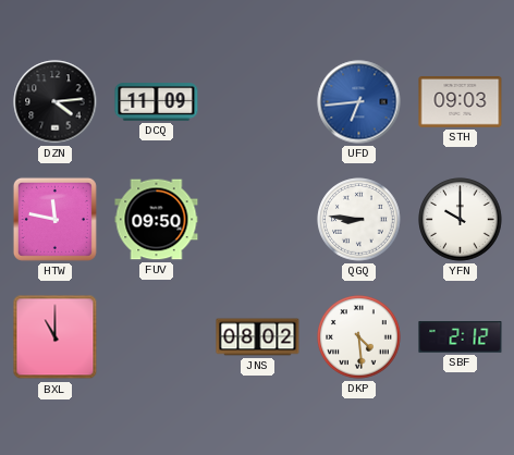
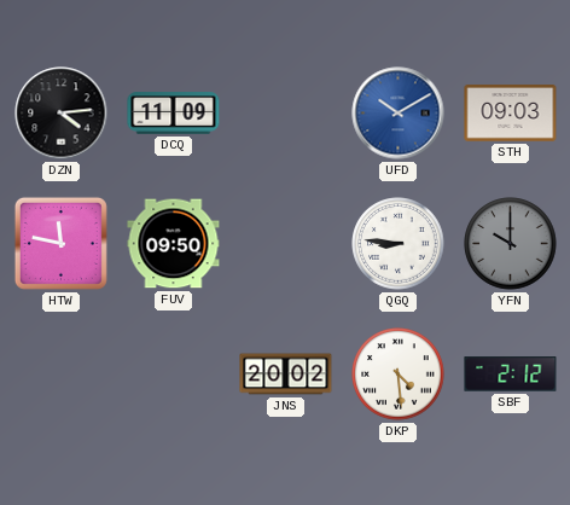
UFD: 6:44 -> 10:10
YFN dial: white -> grey
BXL: 11:00 -> none
JNS: 08:02 -> 20:02
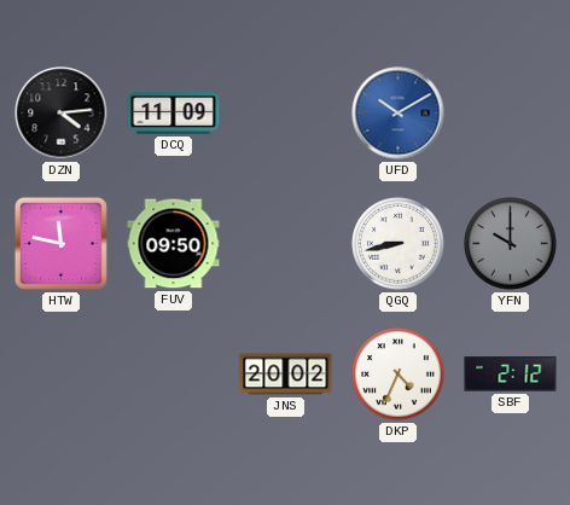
STH: 09:03 -> none
QGQ: 8:46 -> 8:43
DKP: 4:29 -> 4:34
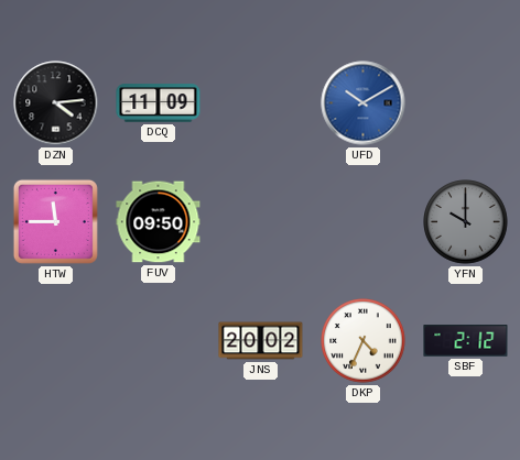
HTW: 11:47 -> 11:45
QGQ: 8:43 -> none
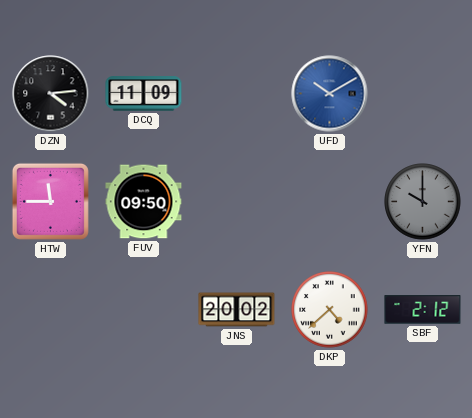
DKP: 4:34 -> 4:38
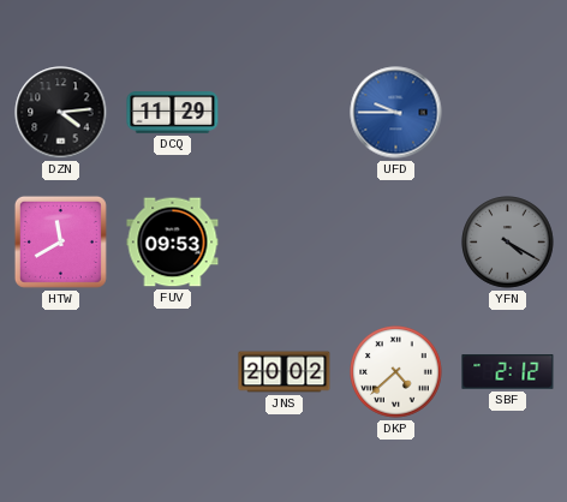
DCQ: 11:09 -> 11:29
UFD: 10:10 -> 9:45
HTW: 11:45 -> 11:40
FUV: 09:50 -> 09:53
YFN: 10:00 -> 4:20
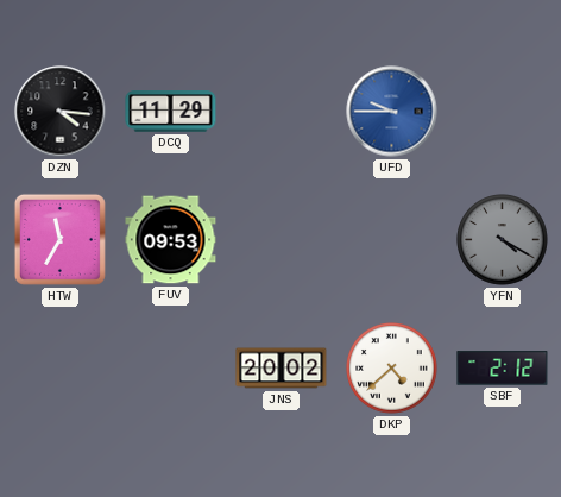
DZN: 4:14 -> 4:16
HTW: 11:40 -> 11:35
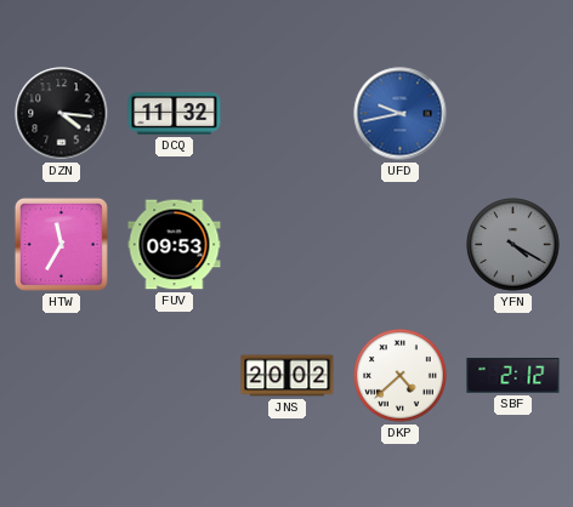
DCQ: 11:29 -> 11:32
UFD: 9:45 -> 9:43
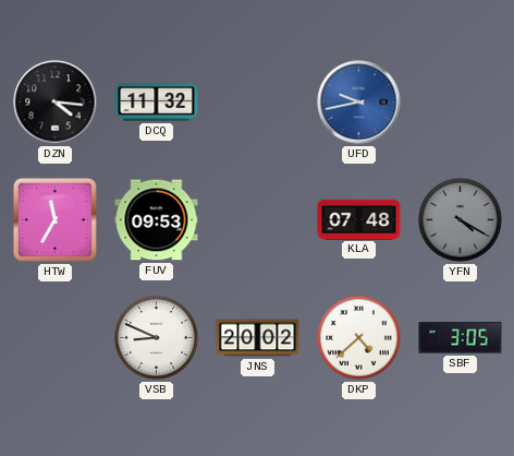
KLA: none -> 07:48
VSB: none -> 8:49
SBF: 2:12 -> 3:05
